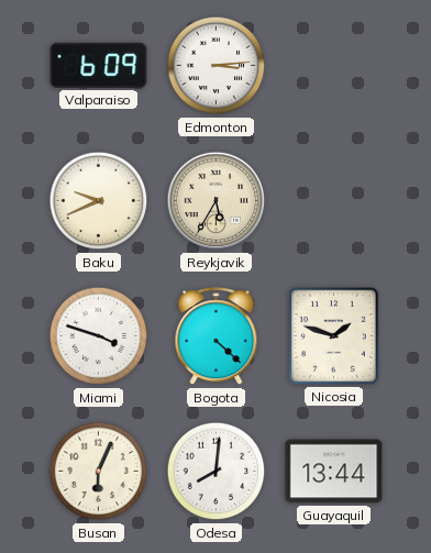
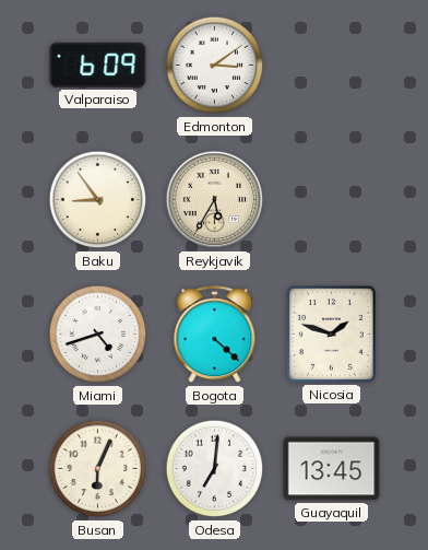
Edmonton: 3:14 -> 3:09
Baku: 9:41 -> 8:54
Miami: 3:48 -> 4:42
Odesa: 8:01 -> 7:01
Guayaquil: 13:44 -> 13:45
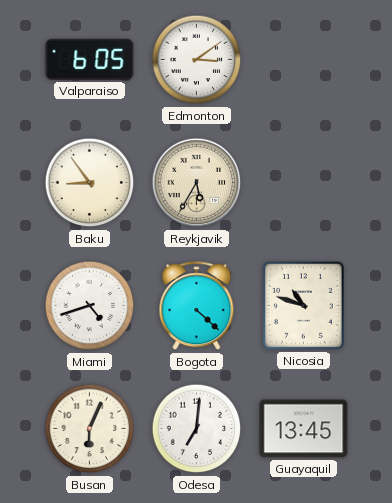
Valparaiso: 6:09 -> 6:05
Nicosia: 1:48 -> 10:48
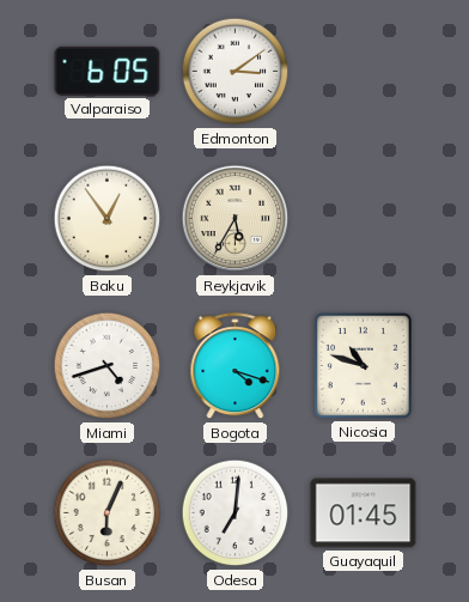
Baku: 8:54 -> 12:54
Bogota: 4:22 -> 4:18
Guayaquil: 13:45 -> 01:45
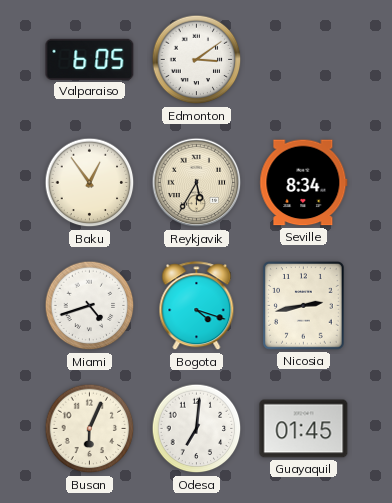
Seville: none -> 8:34
Nicosia: 10:48 -> 2:43
